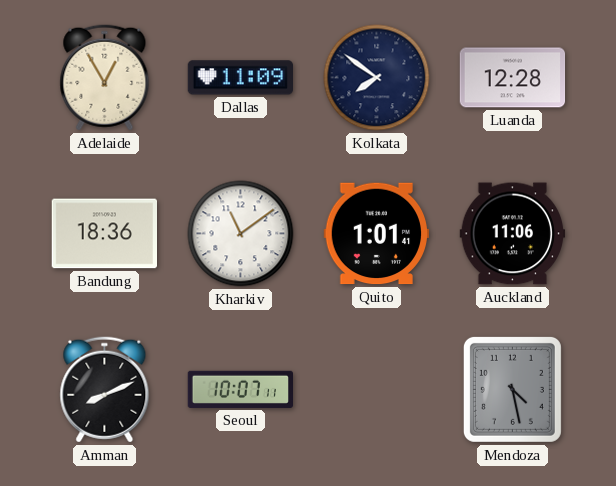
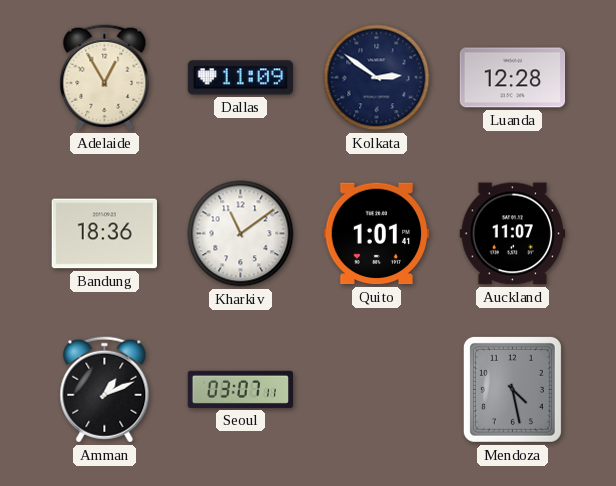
Kolkata: 7:51 -> 2:51
Auckland: 11:06 -> 11:07
Amman: 8:11 -> 1:11
Seoul: 10:07 -> 03:07
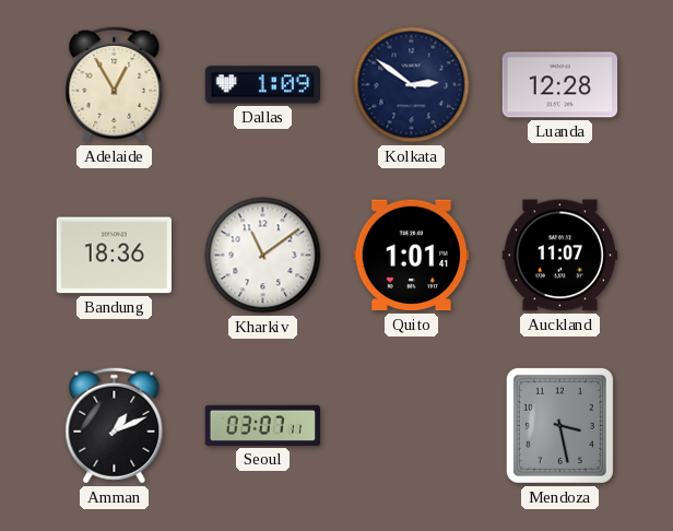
Dallas: 11:09 -> 1:09
Mendoza: 4:28 -> 3:28
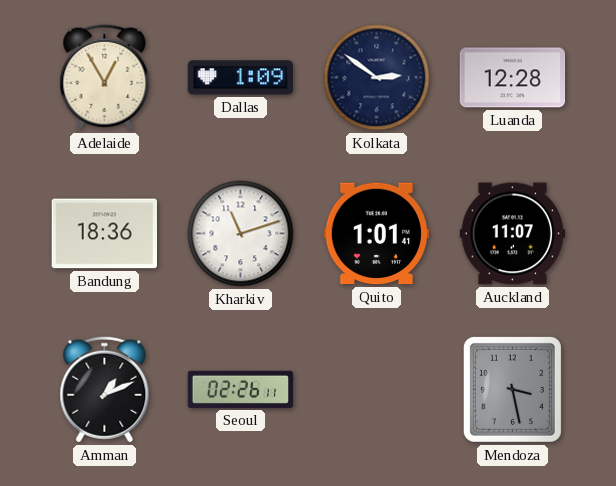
Kharkiv: 11:09 -> 11:12
Seoul: 03:07 -> 02:26
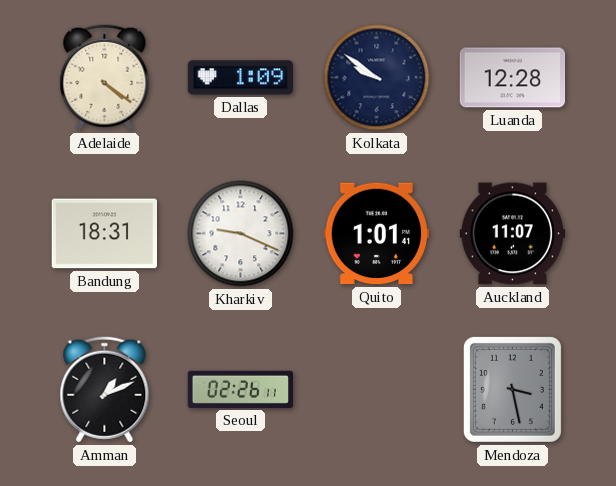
Adelaide: 12:55 -> 4:21
Kolkata: 2:51 -> 9:51
Bandung: 18:36 -> 18:31
Kharkiv: 11:12 -> 9:19
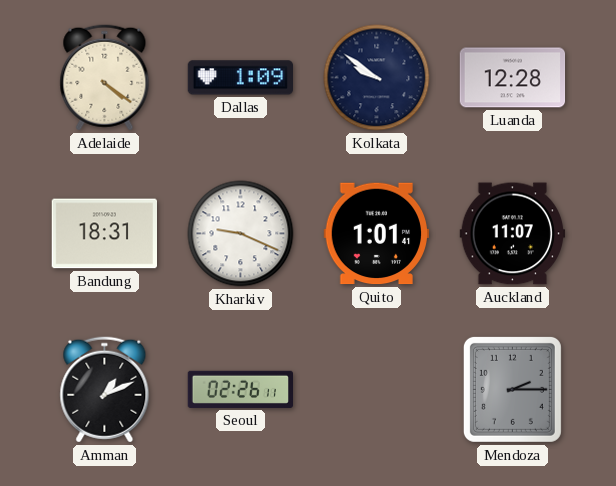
Mendoza: 3:28 -> 2:15
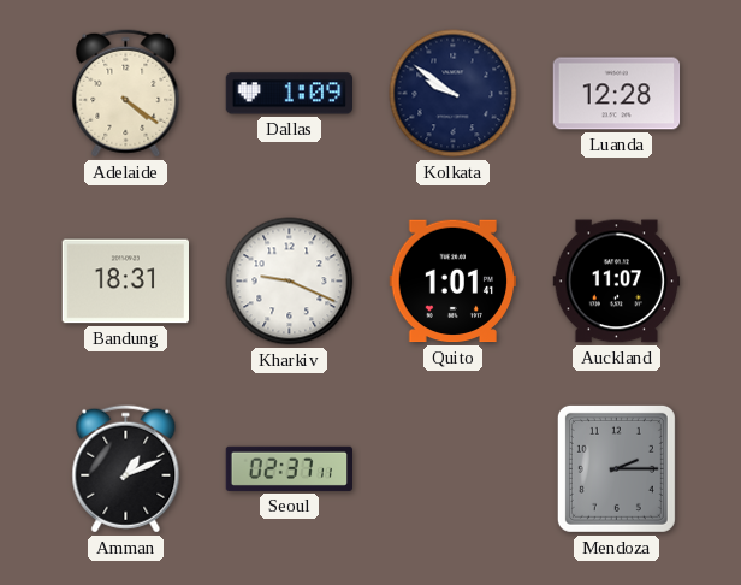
Seoul: 02:26 -> 02:37
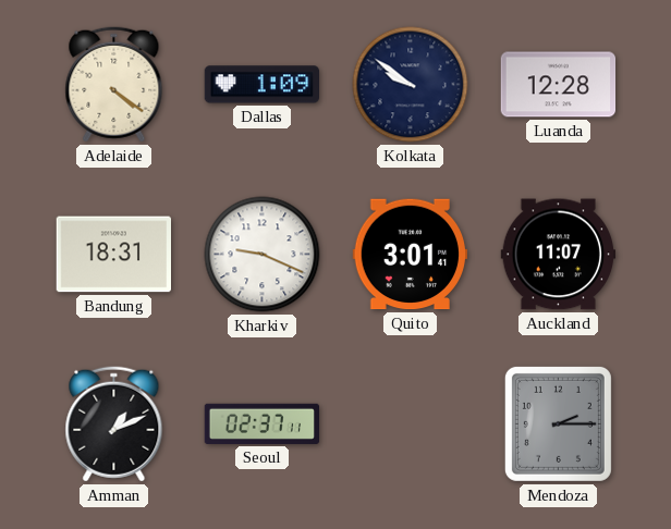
Quito: 1:01 -> 3:01
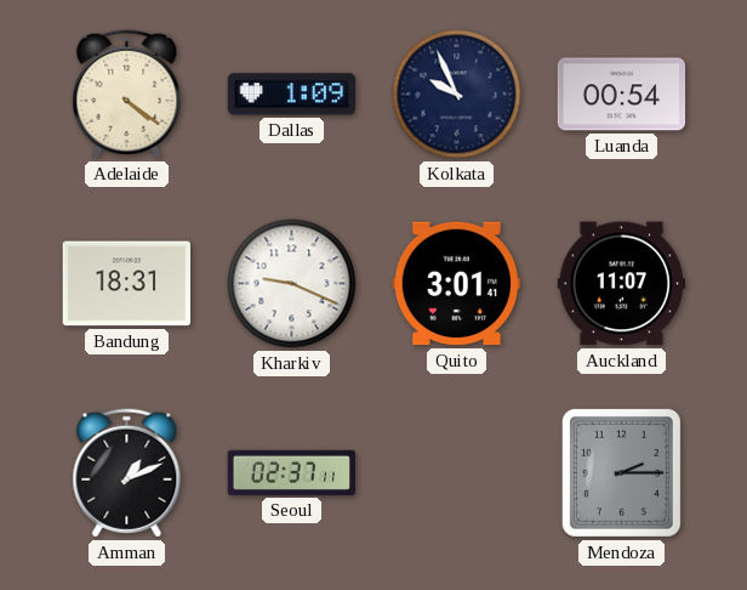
Kolkata: 9:51 -> 9:56
Luanda: 12:28 -> 00:54
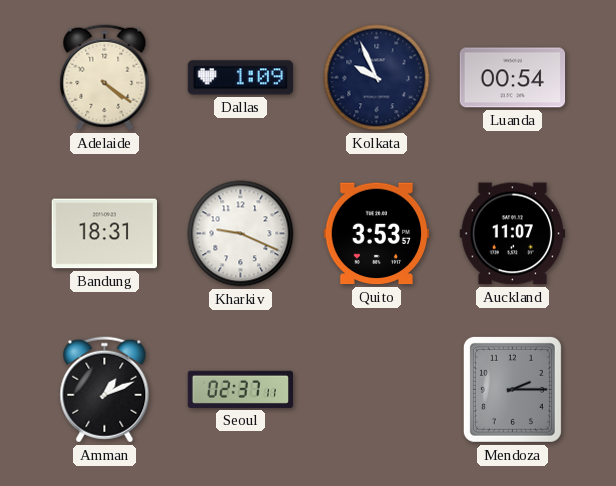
Quito: 3:01 -> 3:53
